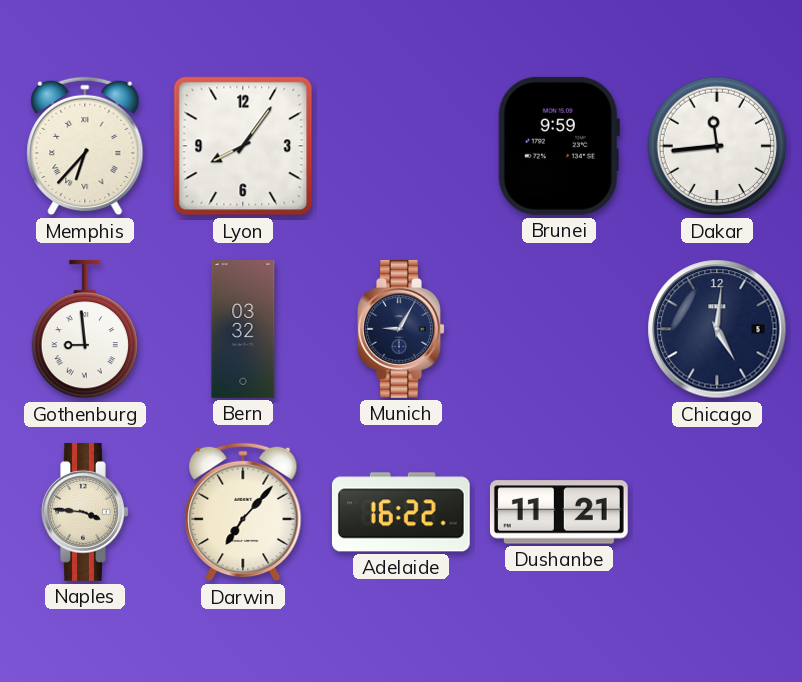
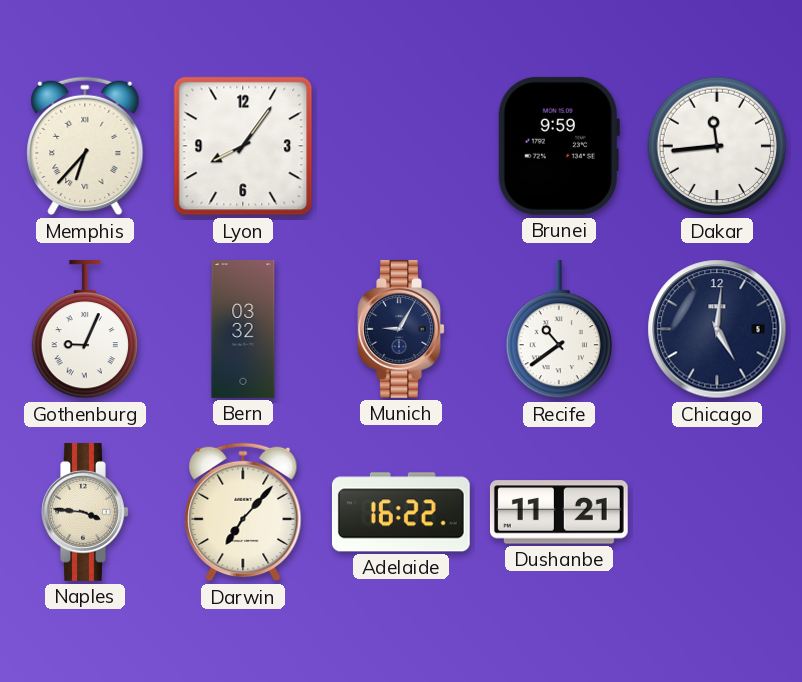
Gothenburg: 8:59 -> 9:04
Recife: none -> 10:39
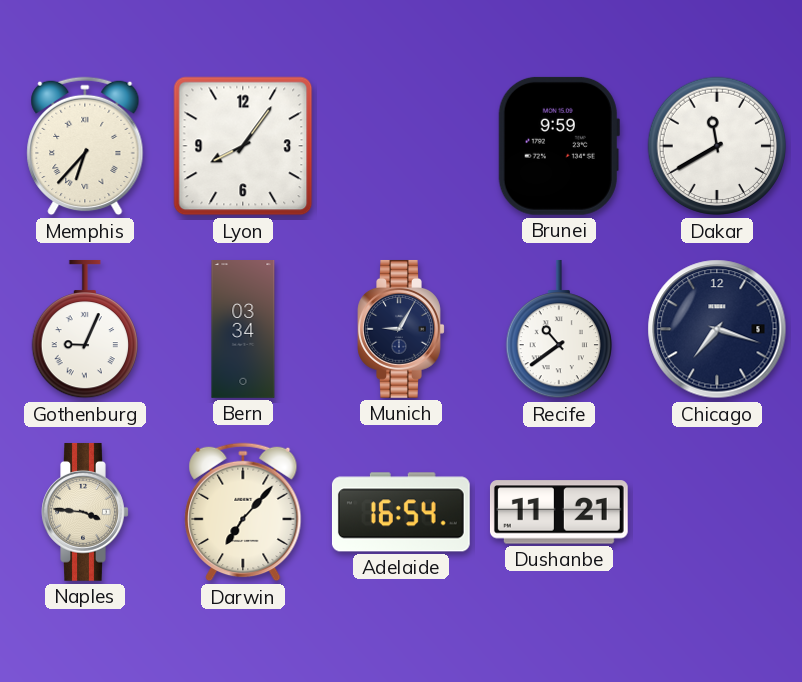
Dakar: 11:44 -> 11:40
Bern: 03:32 -> 03:34
Chicago: 5:01 -> 7:18
Adelaide: 16:22 -> 16:54
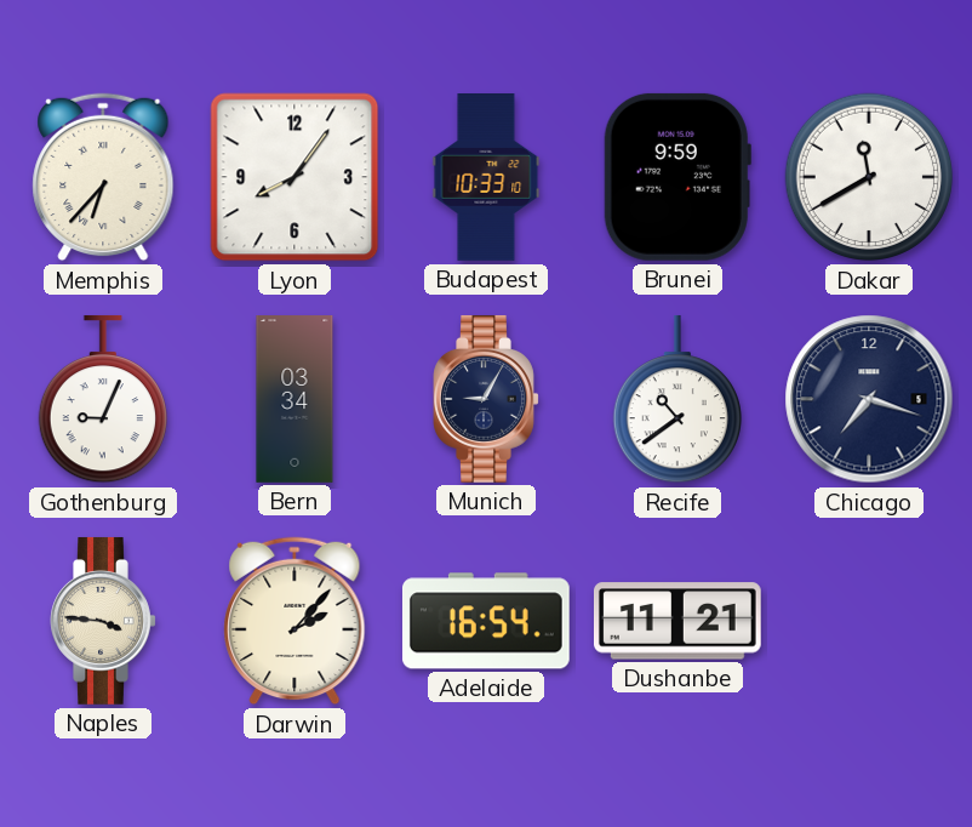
Budapest: none -> 10:33
Darwin: 7:07 -> 2:07
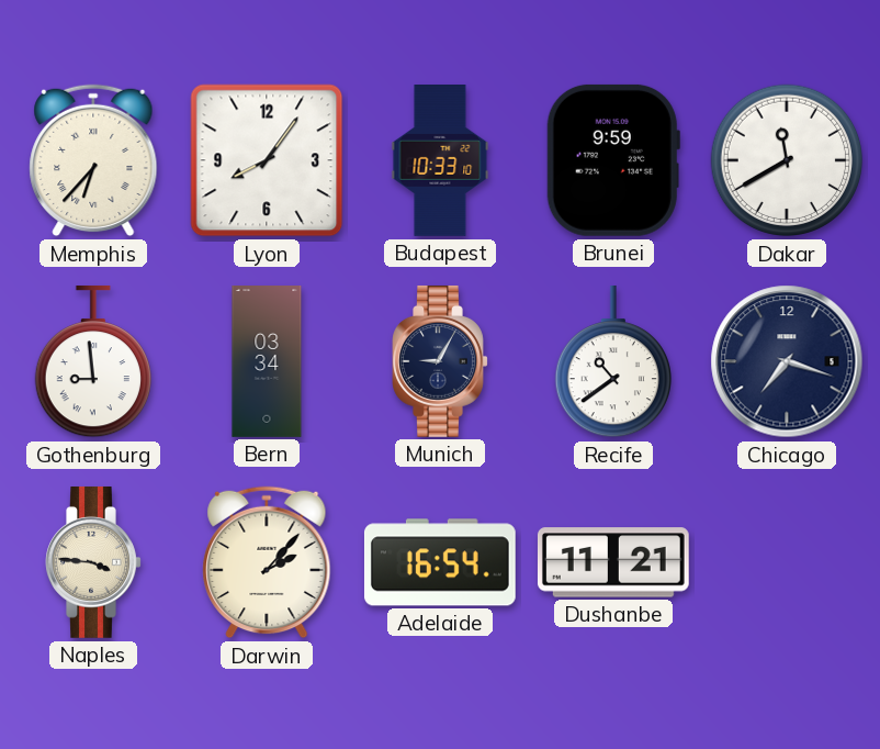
Gothenburg: 9:04 -> 8:59
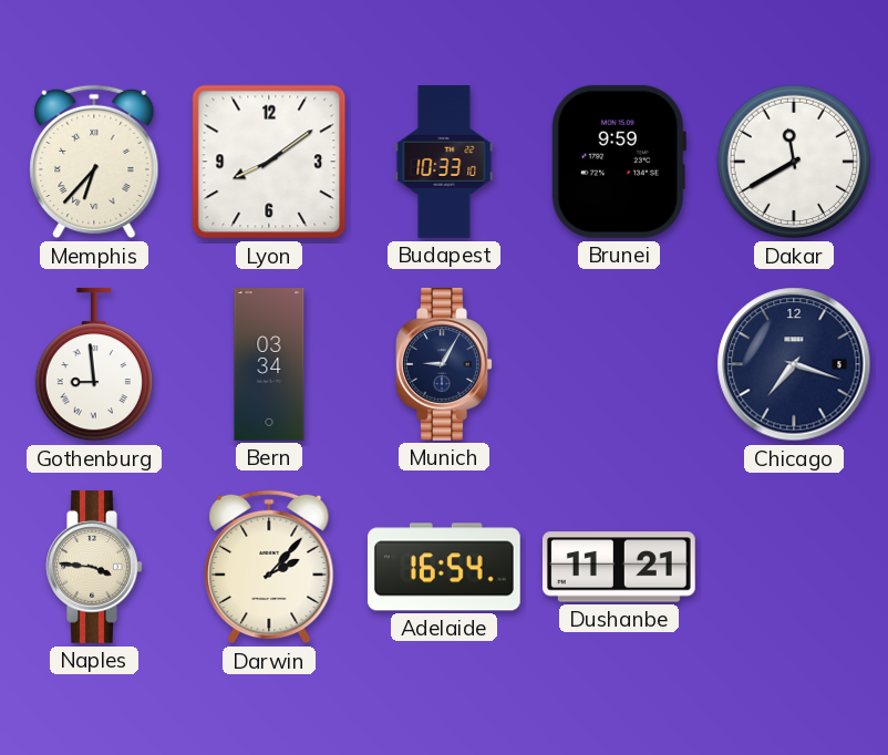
Lyon: 8:06 -> 8:09
Recife: 10:39 -> none
